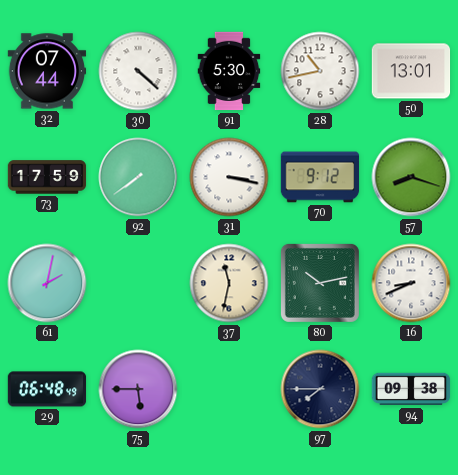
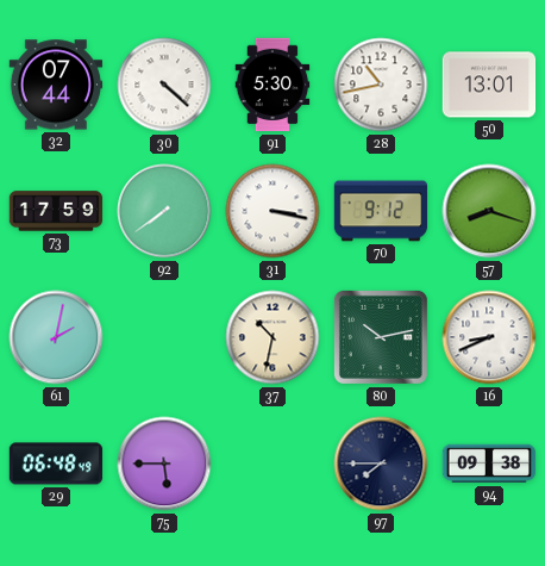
37: 11:32 -> 10:32
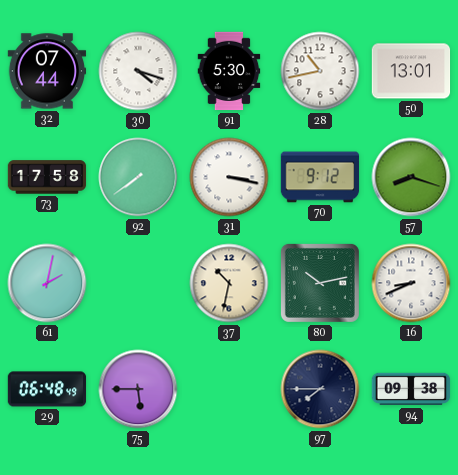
30: 4:22 -> 4:18
73: 17:59 -> 17:58
